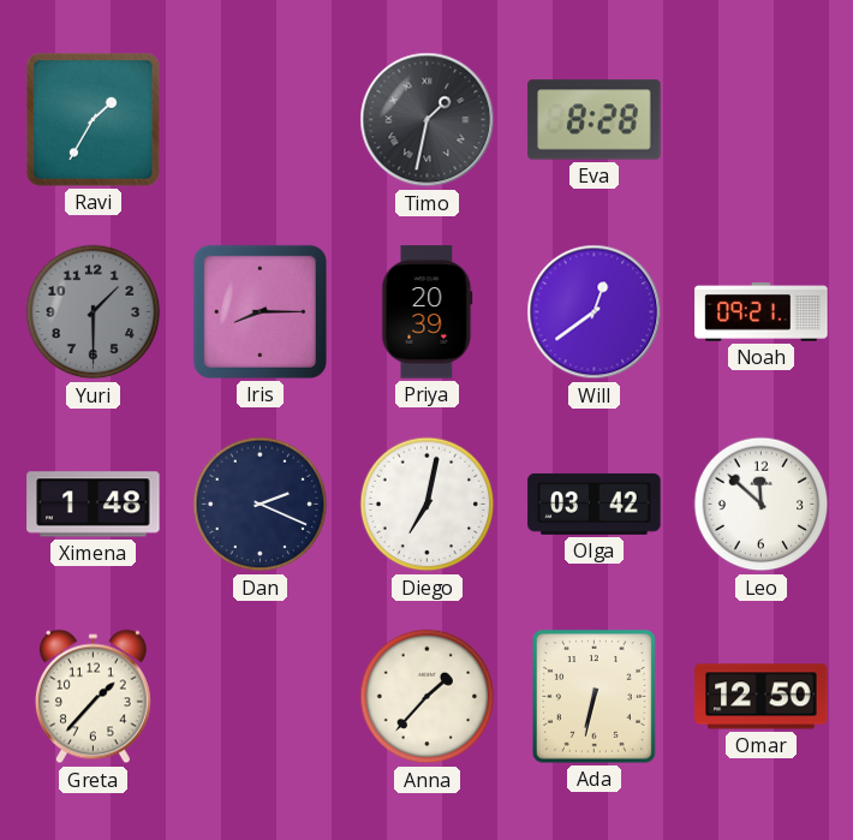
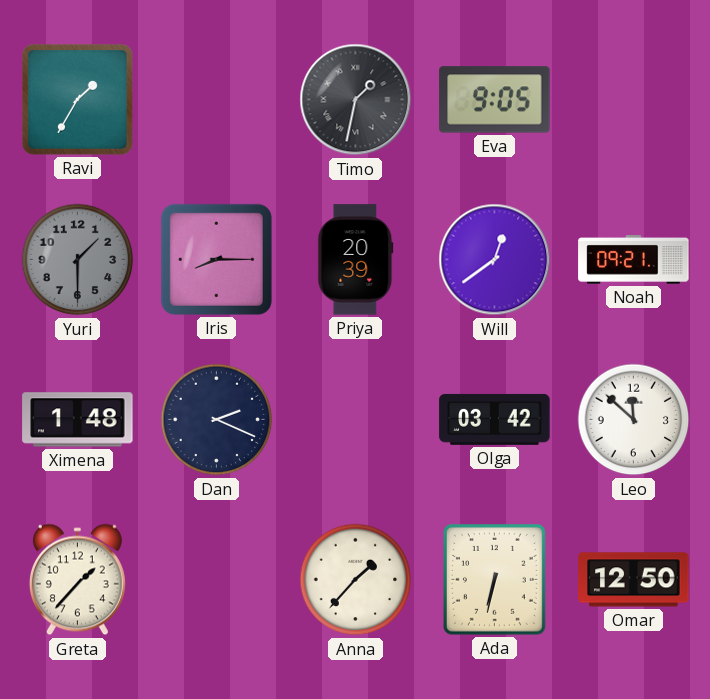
Eva: 8:28 -> 9:05
Diego: 7:02 -> none
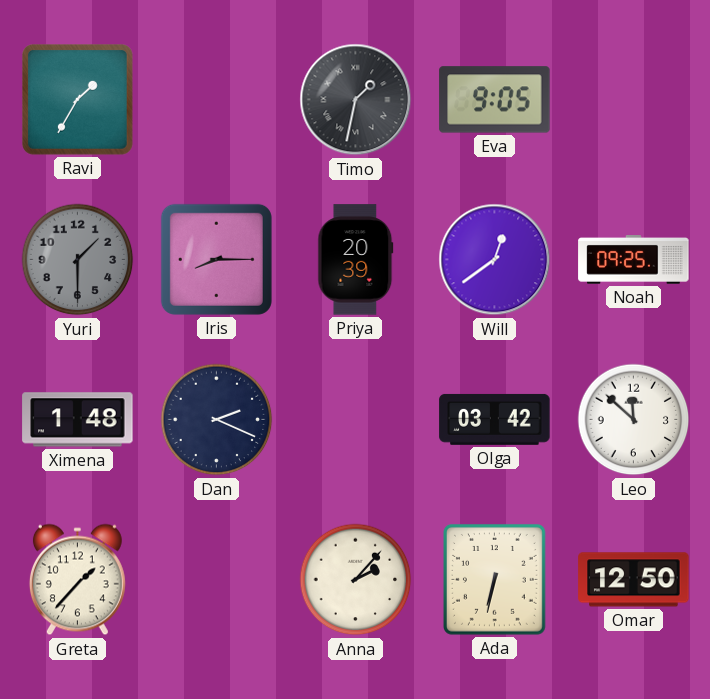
Noah: 09:21 -> 09:25
Anna: 1:37 -> 2:07
